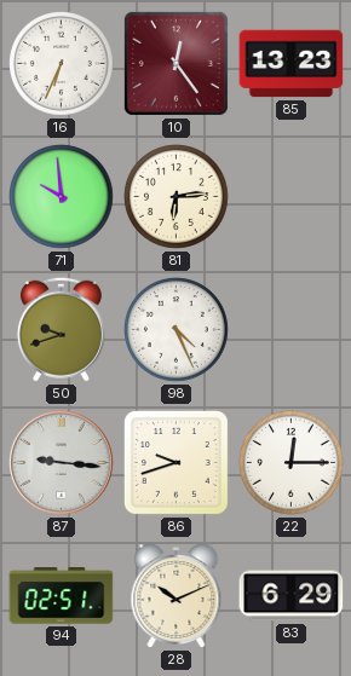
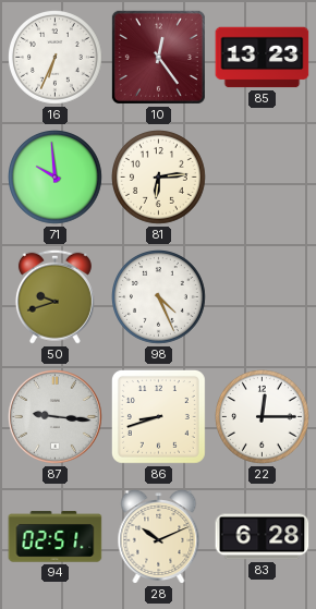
86: 9:42 -> 8:42
83: 6:29 -> 6:28
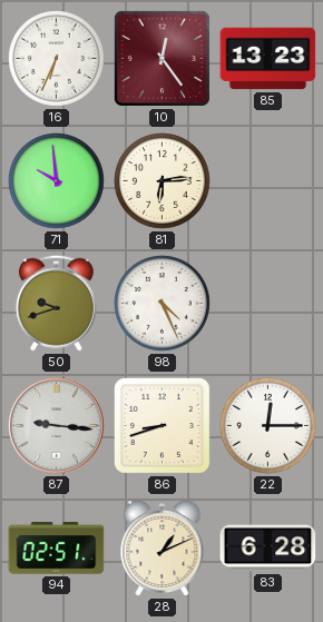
28: 10:11 -> 1:11
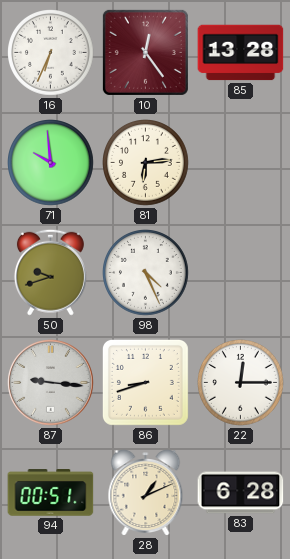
85: 13:23 -> 13:28
94: 02:51 -> 00:51
